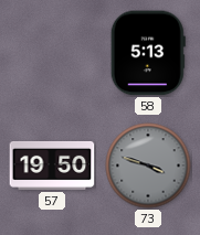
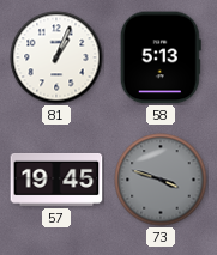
81: none -> 1:04
57: 19:50 -> 19:45
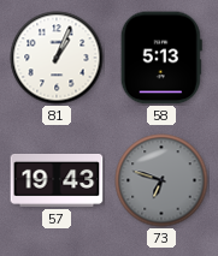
57: 19:45 -> 19:43
73: 3:48 -> 6:48
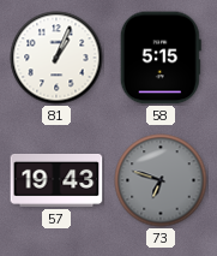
58: 5:13 -> 5:15
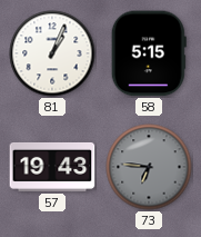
73: 6:48 -> 6:46
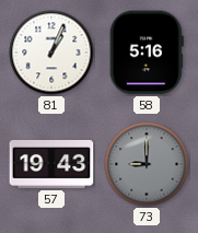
58: 5:15 -> 5:16
73: 6:46 -> 9:00
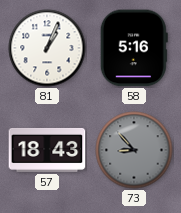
57: 19:43 -> 18:43
73: 9:00 -> 8:53
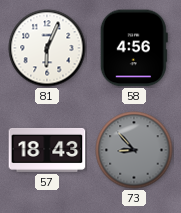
81: 1:04 -> 6:04
58: 5:16 -> 4:56
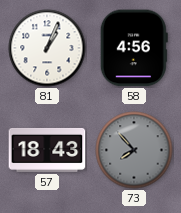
81: 6:04 -> 1:04
73: 8:53 -> 7:53
